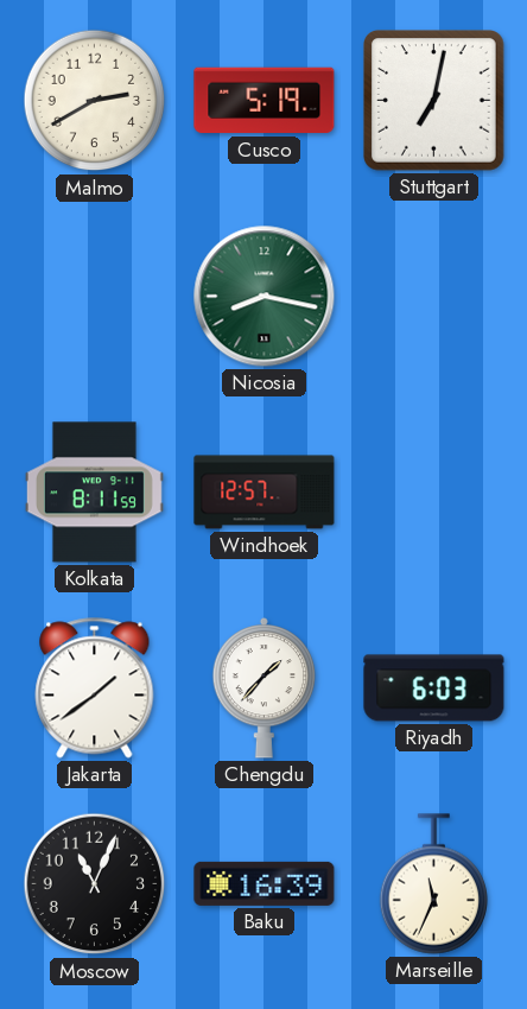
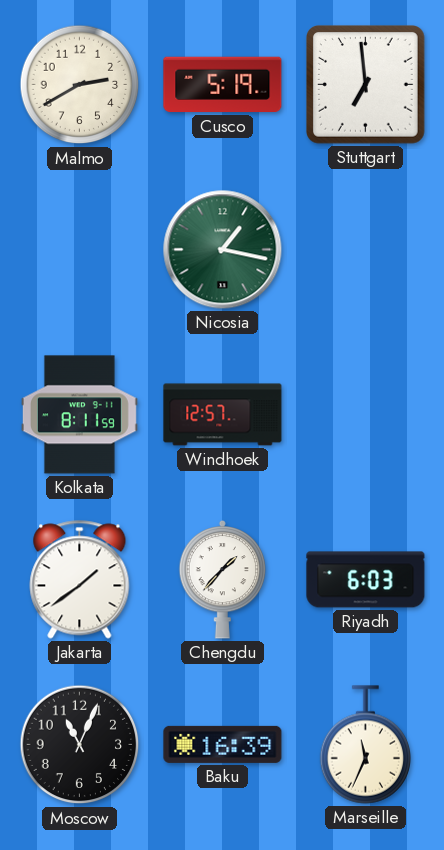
Stuttgart: 7:02 -> 6:59
Nicosia: 8:17 -> 1:17
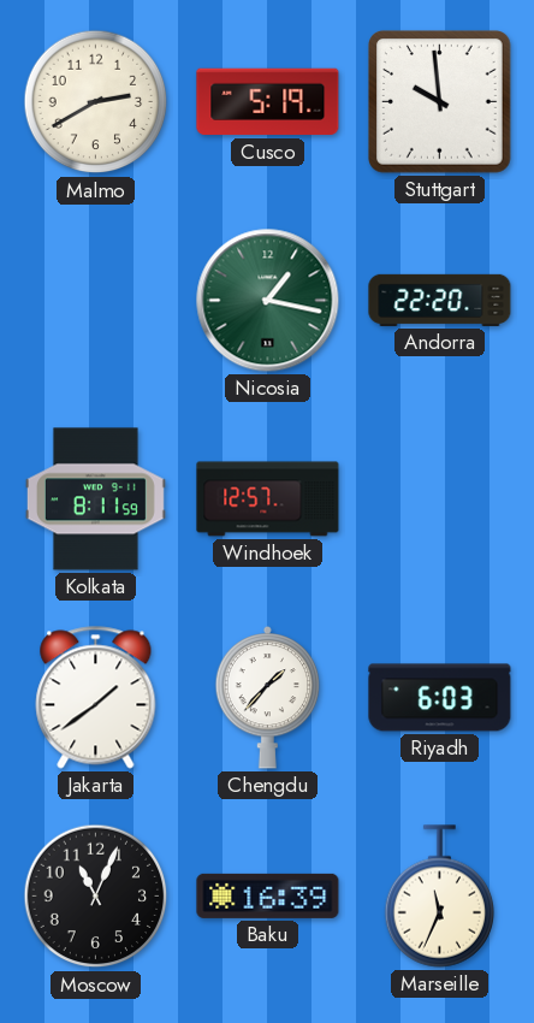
Stuttgart: 6:59 -> 9:59
Andorra: none -> 22:20
